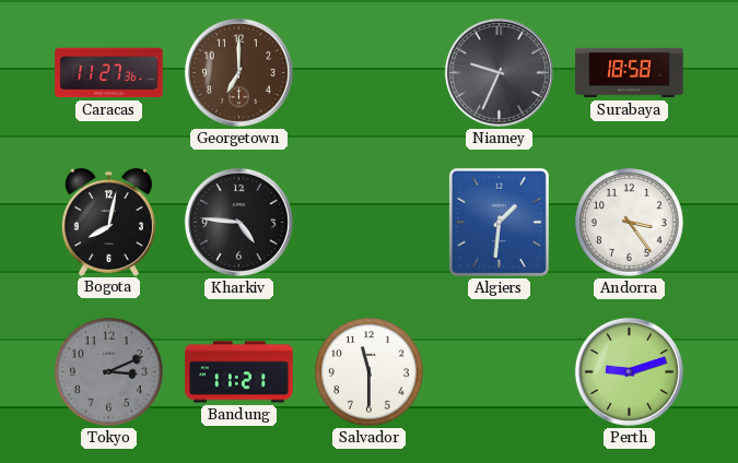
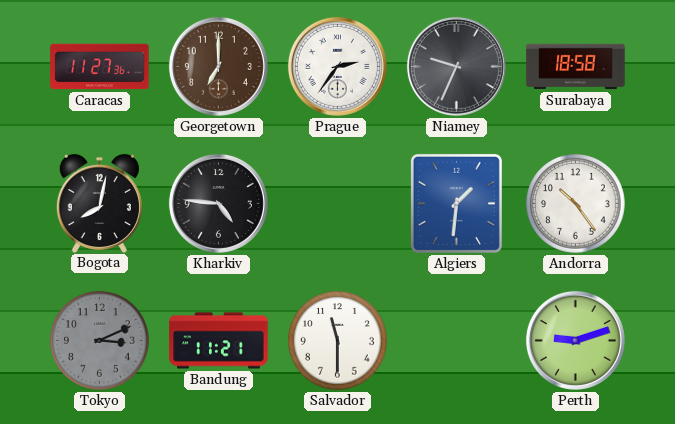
Prague: none -> 2:36
Andorra: 3:24 -> 10:24
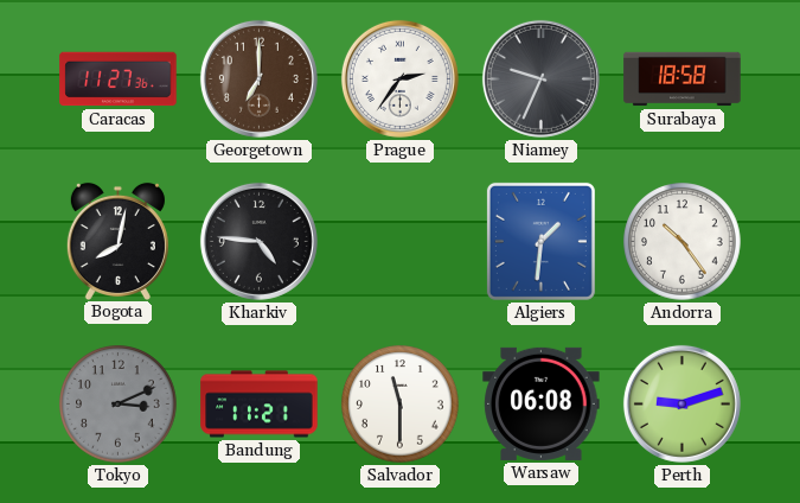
Warsaw: none -> 06:08
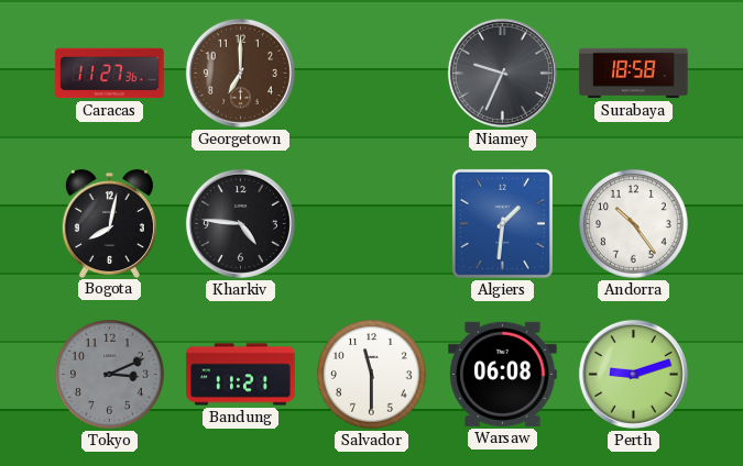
Prague: 2:36 -> none
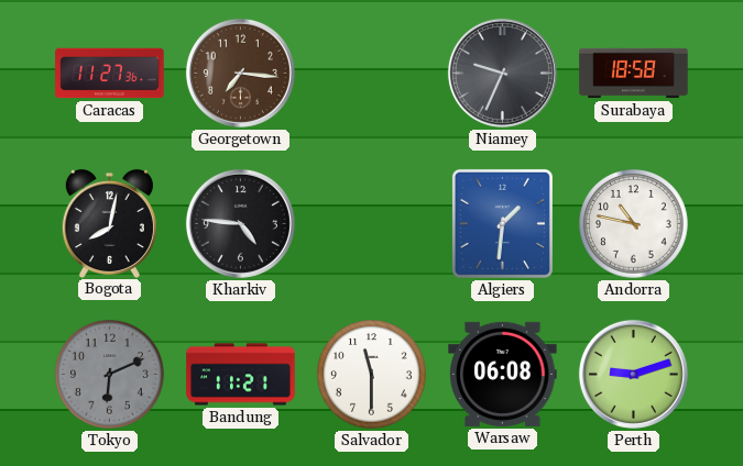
Georgetown: 7:00 -> 7:16
Andorra: 10:24 -> 10:47
Tokyo: 3:11 -> 6:11
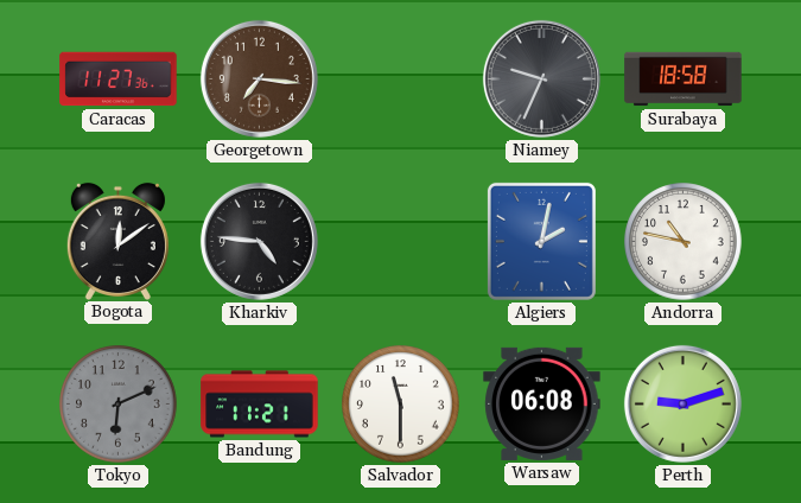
Bogota: 8:02 -> 12:09
Algiers: 1:31 -> 2:02
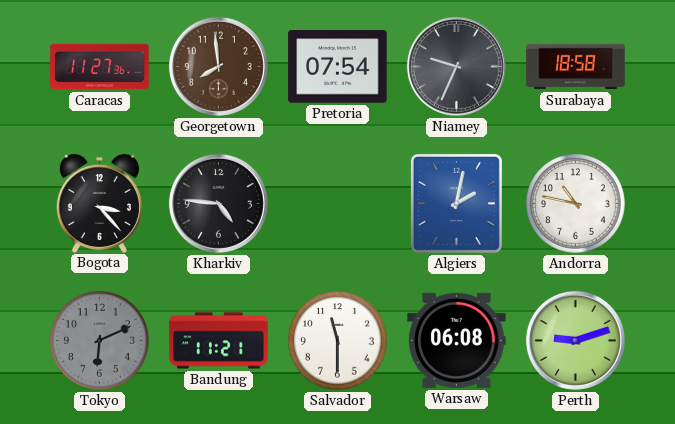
Georgetown: 7:16 -> 7:59
Pretoria: none -> 07:54
Bogota: 12:09 -> 3:23
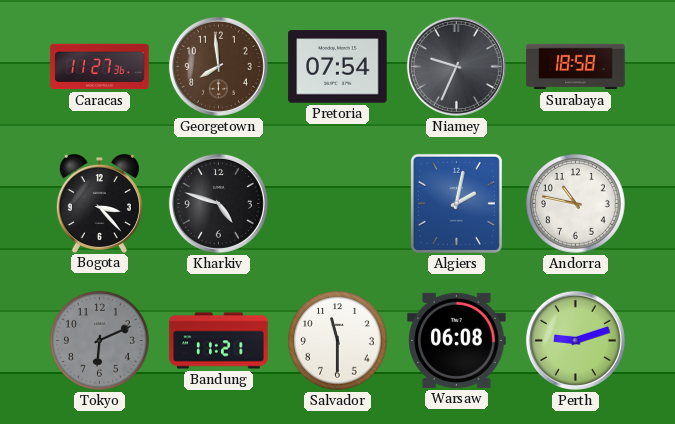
Kharkiv: 4:46 -> 4:48
